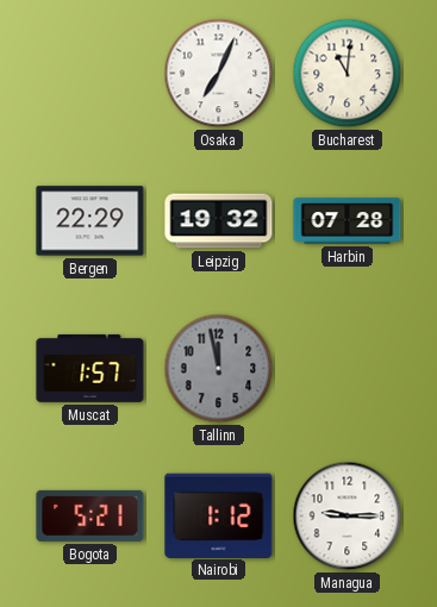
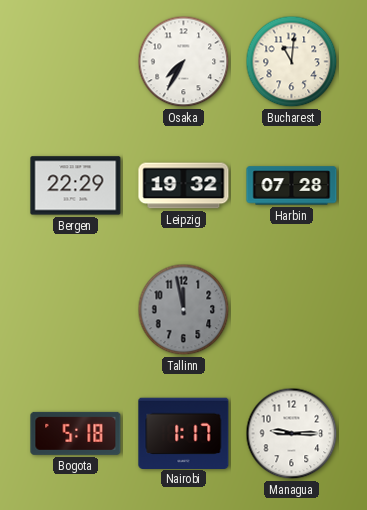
Osaka: 7:04 -> 7:35
Muscat: 1:57 -> none
Bogota: 5:21 -> 5:18
Nairobi: 1:12 -> 1:17
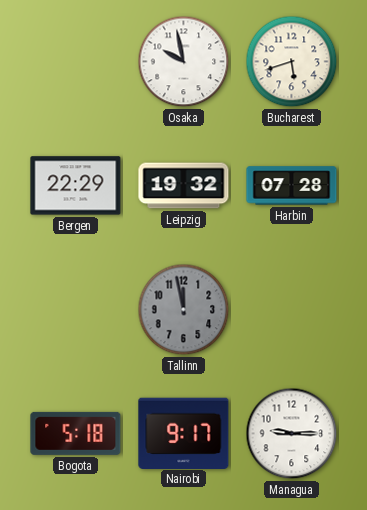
Osaka: 7:35 -> 9:58
Bucharest: 11:01 -> 5:42
Nairobi: 1:17 -> 9:17
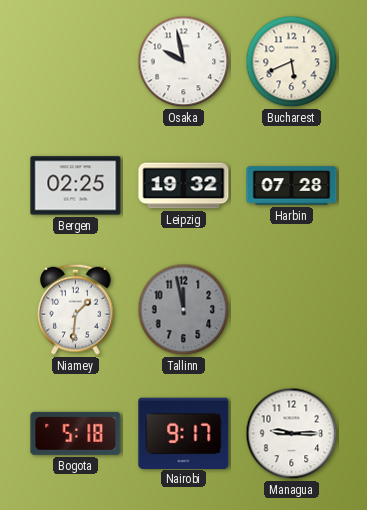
Bucharest: 5:42 -> 5:41
Bergen: 22:29 -> 02:25
Niamey: none -> 1:31
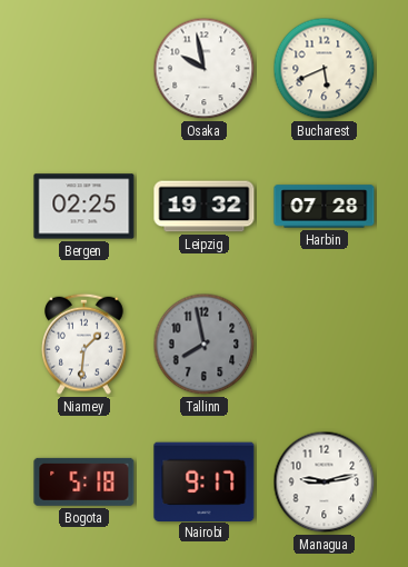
Tallinn: 11:58 -> 7:58
Managua: 9:15 -> 9:13
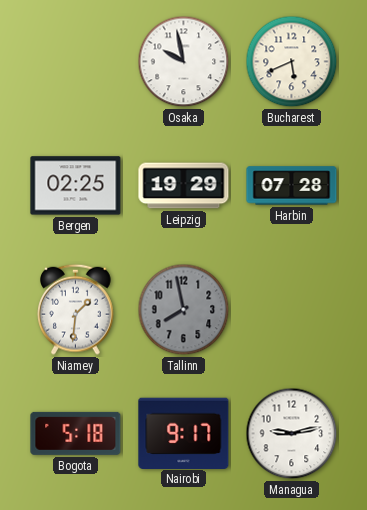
Leipzig: 19:32 -> 19:29
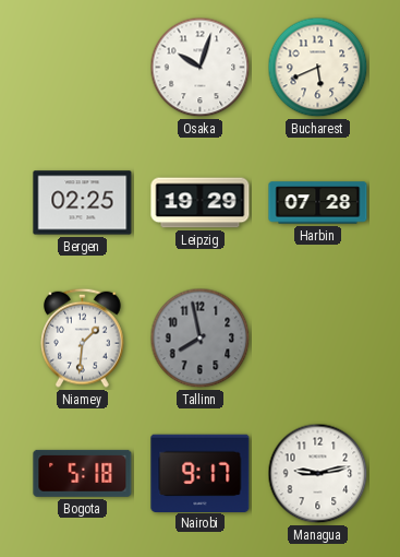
Osaka: 9:58 -> 10:03
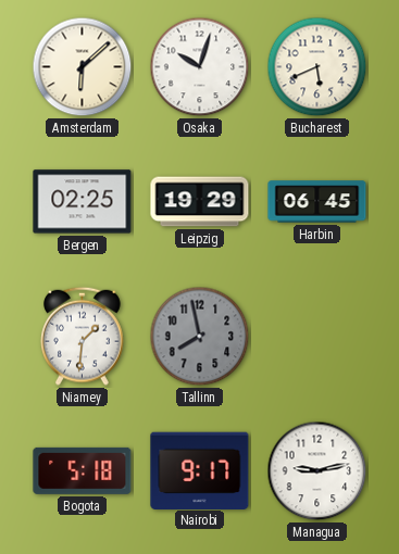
Amsterdam: none -> 6:08
Harbin: 07:28 -> 06:45
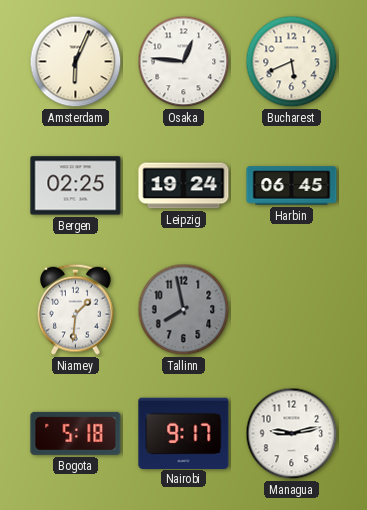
Amsterdam: 6:08 -> 6:04
Osaka: 10:03 -> 12:46
Leipzig: 19:29 -> 19:24
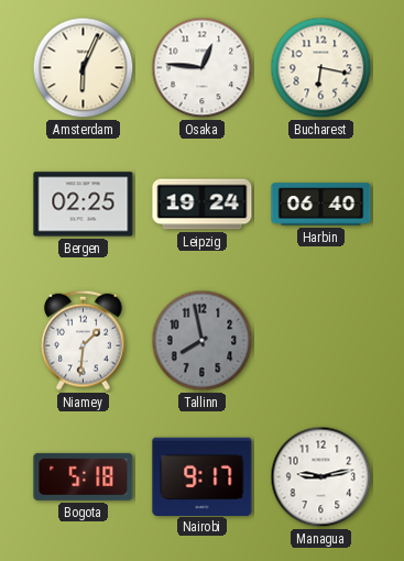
Bucharest: 5:41 -> 6:17
Harbin: 06:45 -> 06:40
